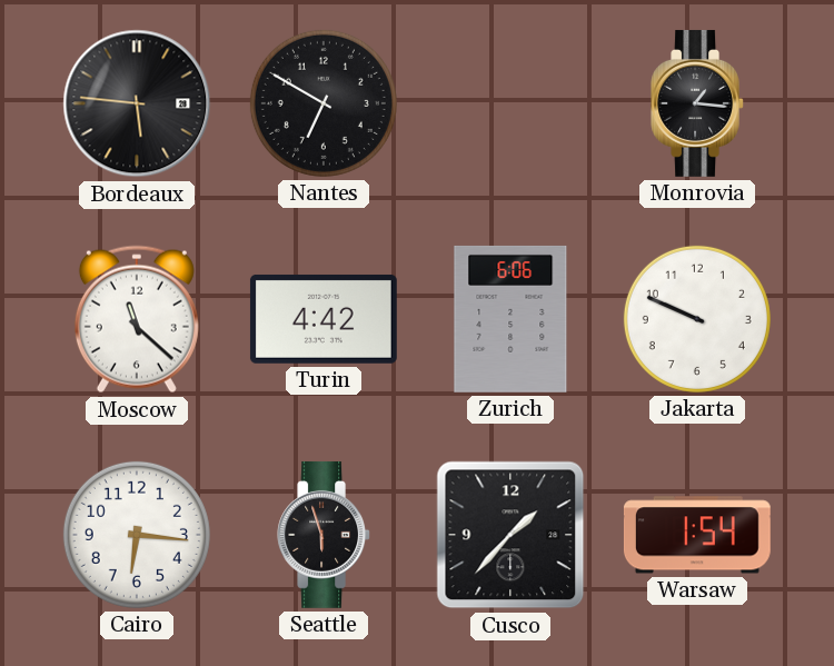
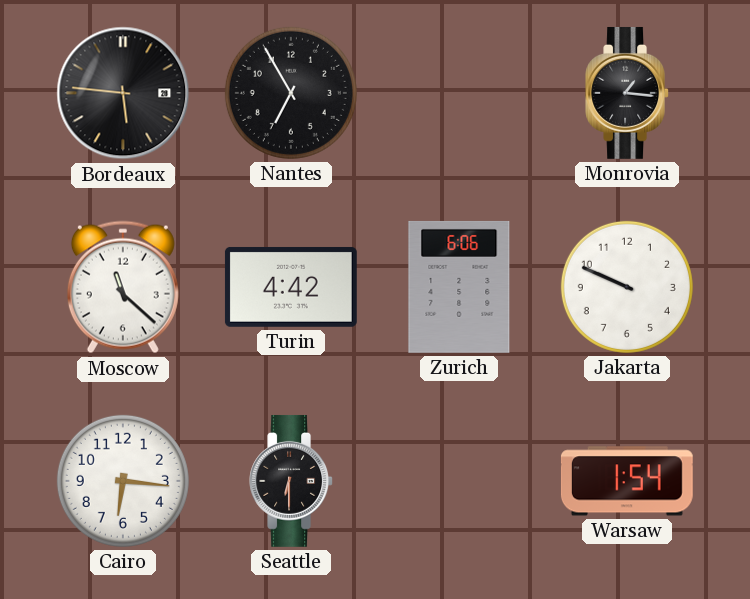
Nantes: 6:50 -> 6:55
Seattle: 5:57 -> 6:30
Cusco: 1:37 -> none
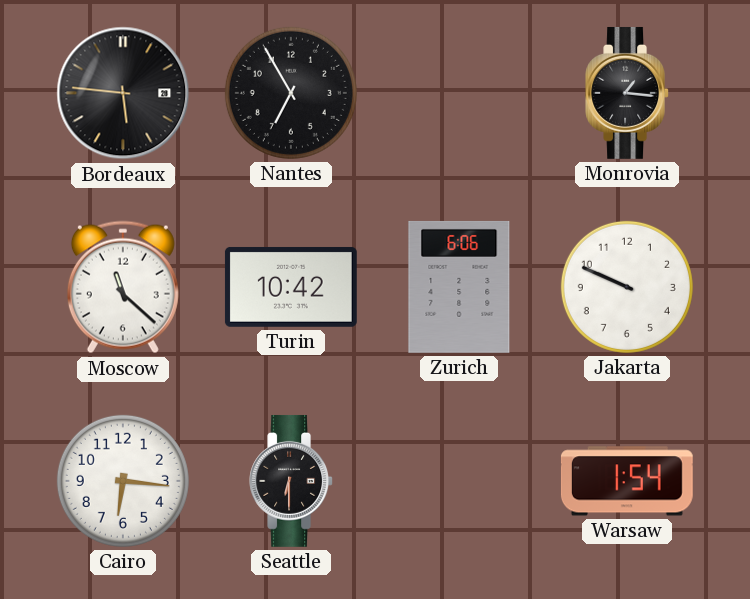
Turin: 4:42 -> 10:42
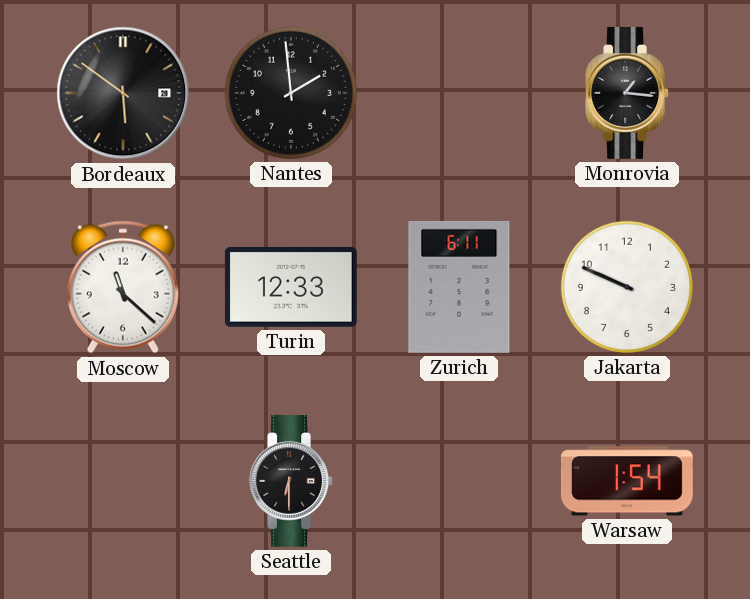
Bordeaux: 5:46 -> 5:51
Nantes: 6:55 -> 1:59
Turin: 10:42 -> 12:33
Zurich: 6:06 -> 6:11
Cairo: 6:16 -> none
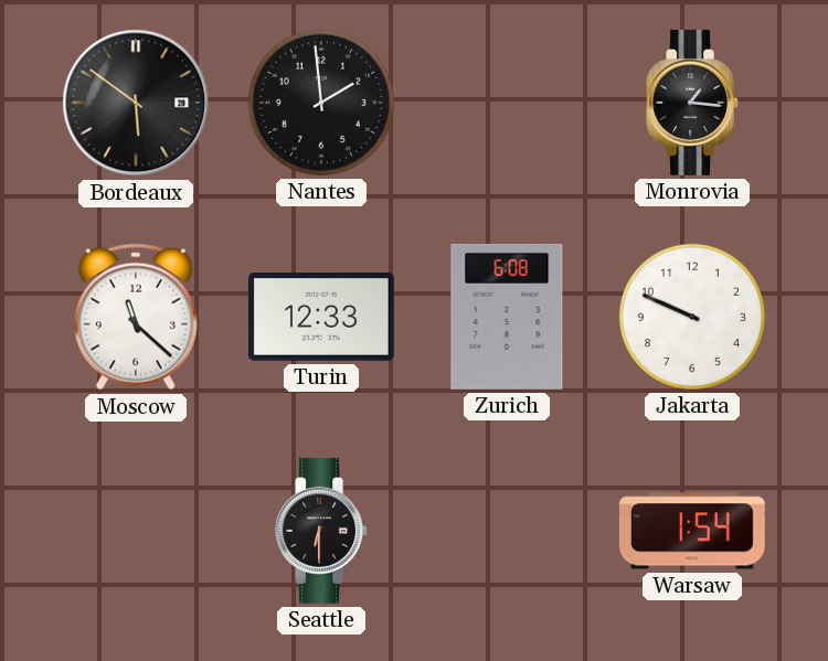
Zurich: 6:11 -> 6:08
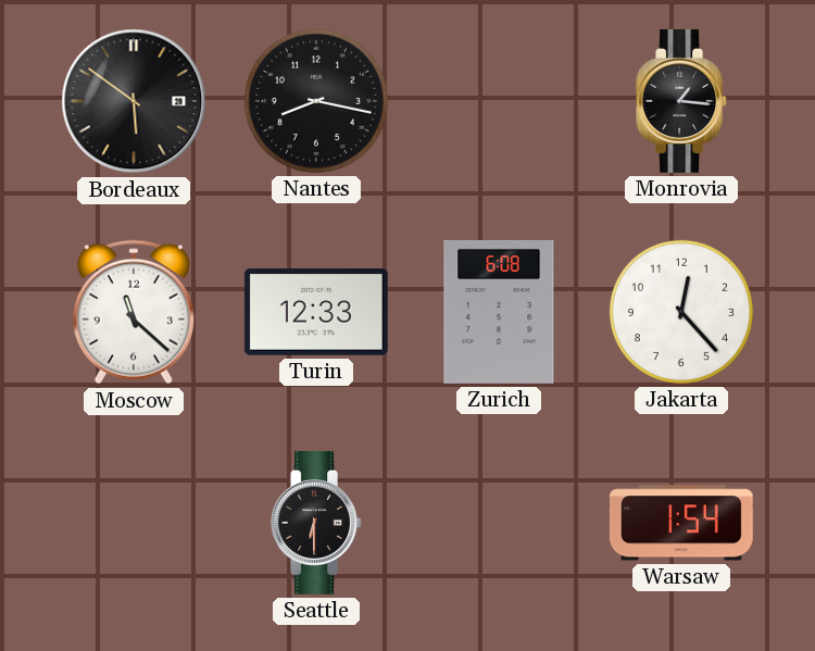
Nantes: 1:59 -> 8:17
Jakarta: 9:49 -> 12:23
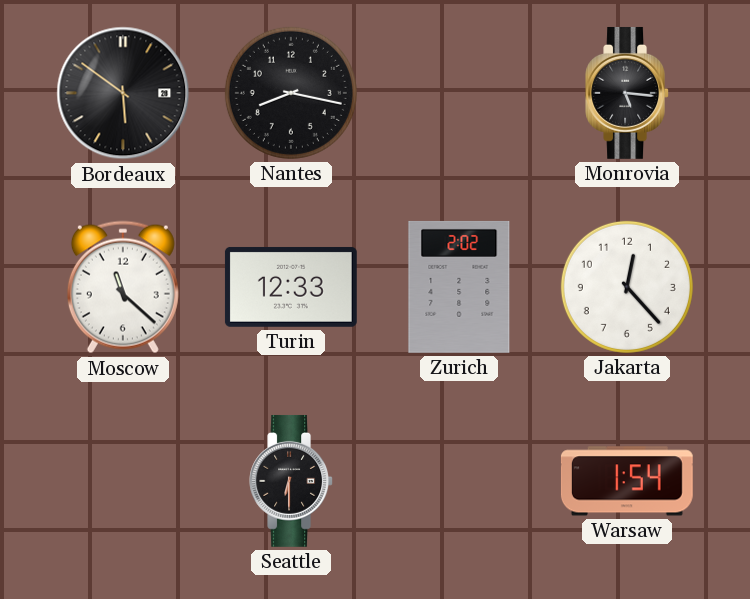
Monrovia: 1:16 -> 5:16
Zurich: 6:08 -> 2:02
